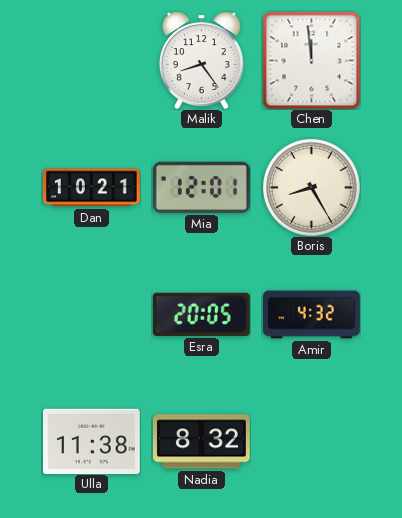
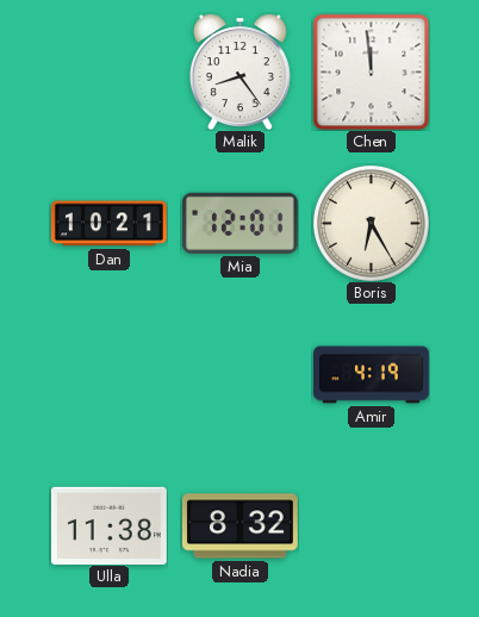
Boris: 8:25 -> 6:25
Esra: 20:05 -> none
Amir: 4:32 -> 4:19
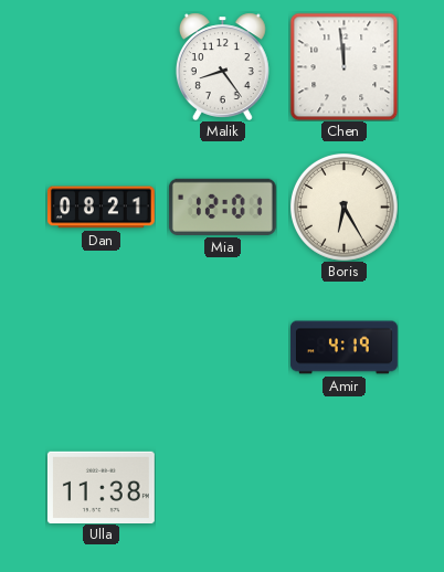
Dan: 10:21 -> 08:21
Nadia: 8:32 -> none
